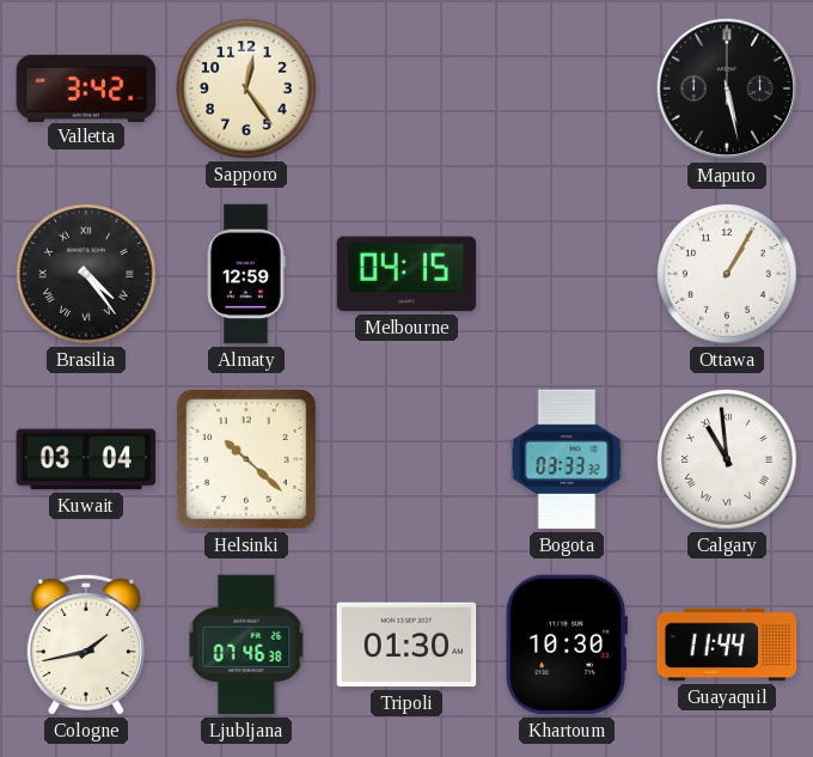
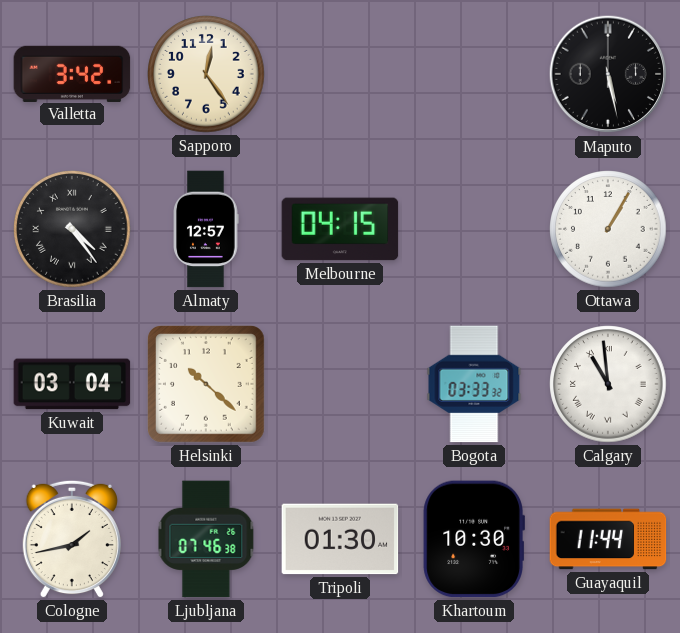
Almaty: 12:59 -> 12:57
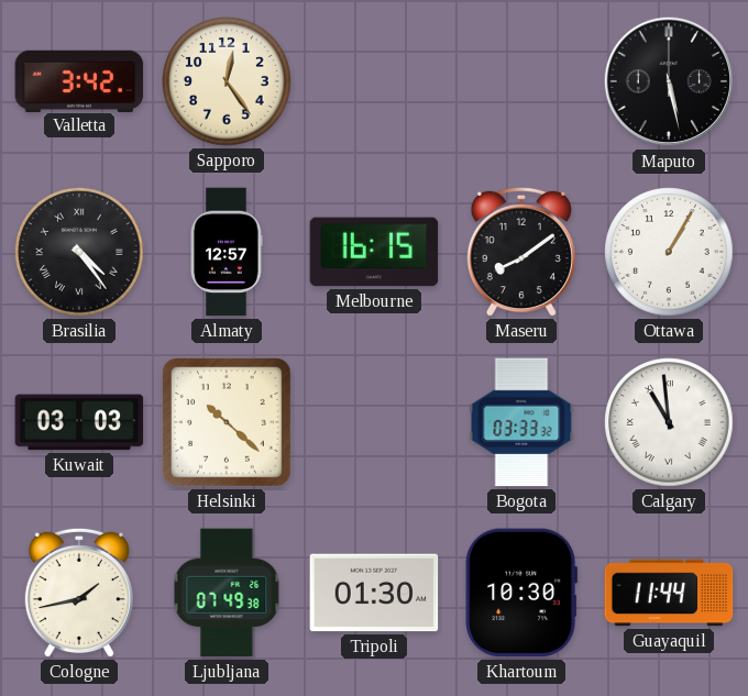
Melbourne: 04:15 -> 16:15
Maseru: none -> 8:09
Kuwait: 03:04 -> 03:03
Ljubljana: 07:46 -> 07:49
